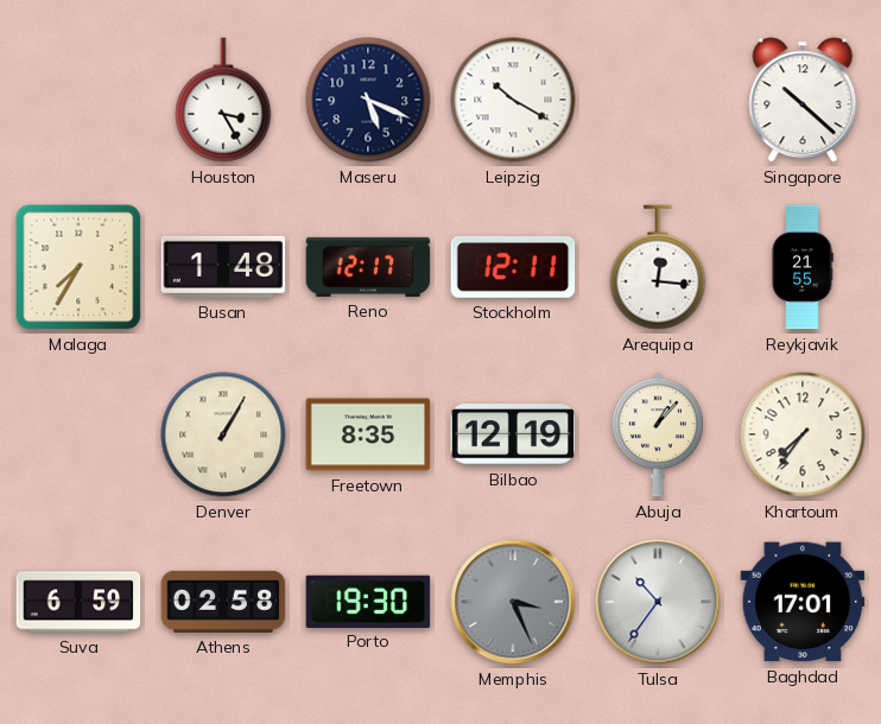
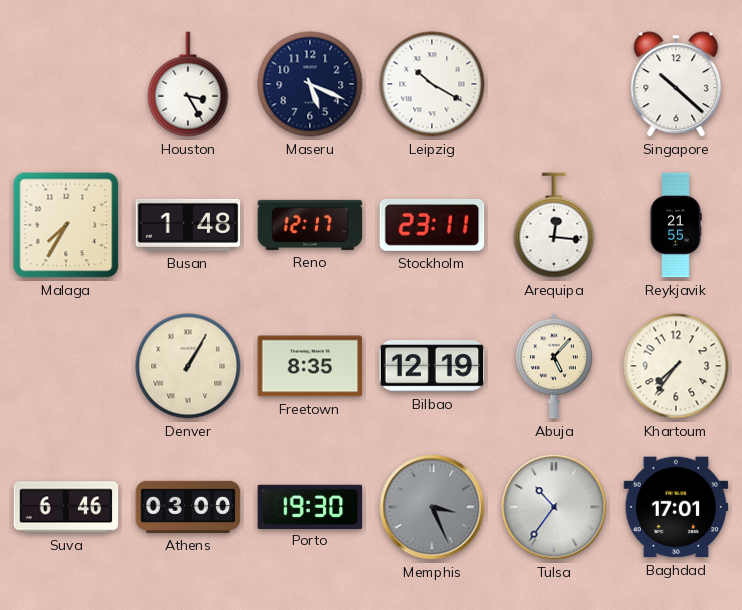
Stockholm: 12:11 -> 23:11
Abuja: 1:07 -> 5:07
Suva: 6:59 -> 6:46
Athens: 02:58 -> 03:00
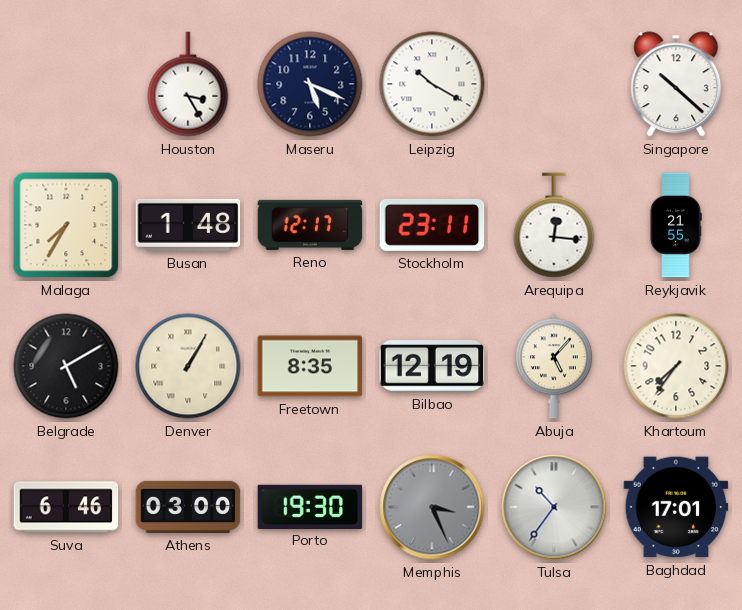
Belgrade: none -> 5:10
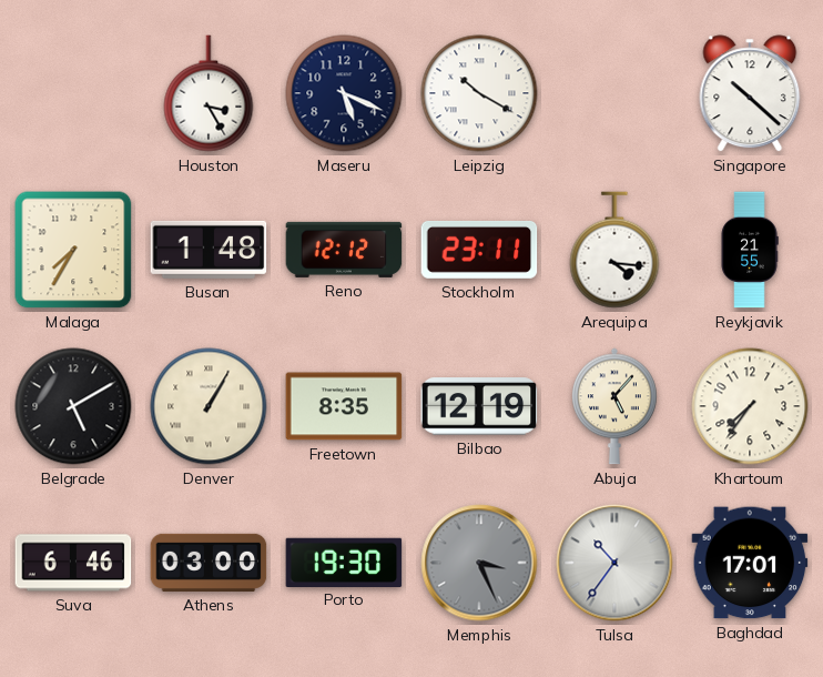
Reno: 12:17 -> 12:12
Arequipa: 12:16 -> 4:16
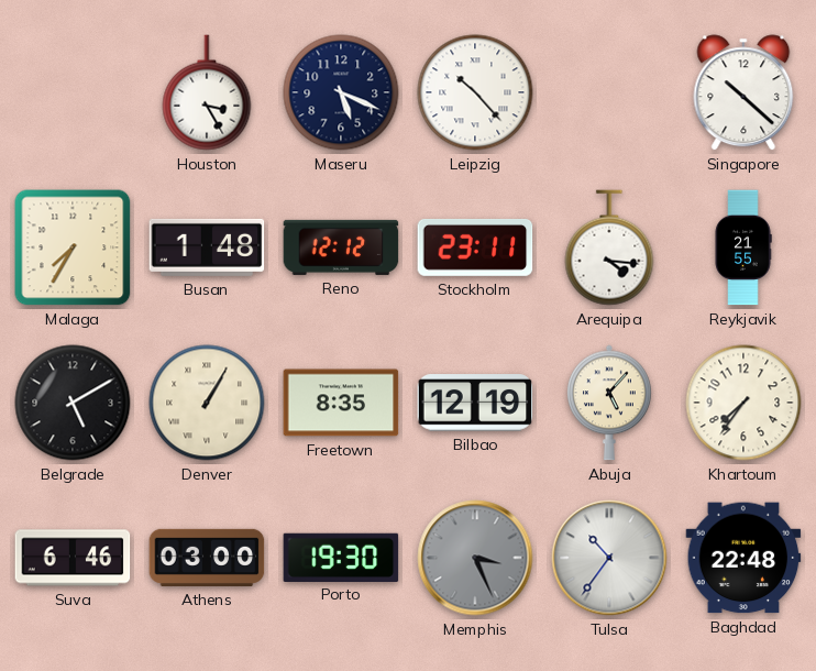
Leipzig: 10:20 -> 10:23
Baghdad: 17:01 -> 22:48
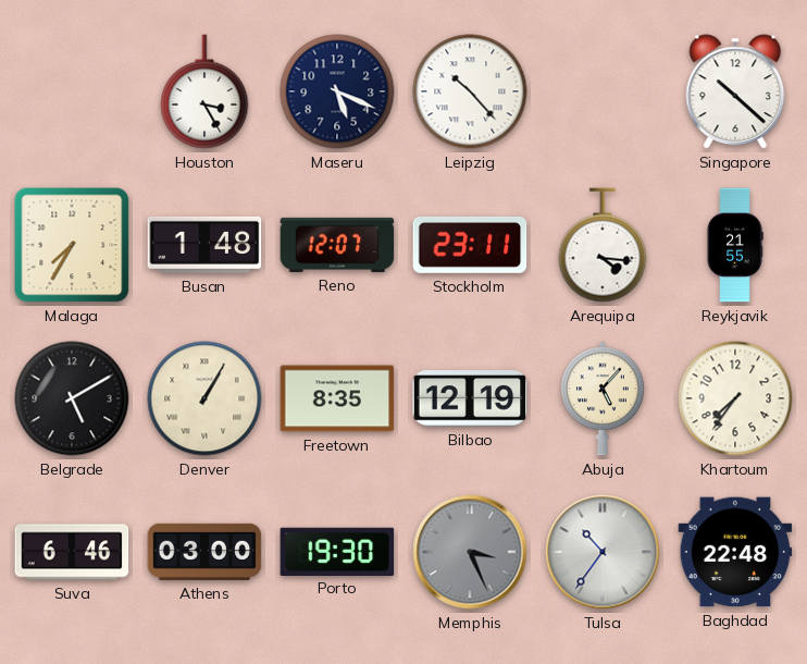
Reno: 12:12 -> 12:07
